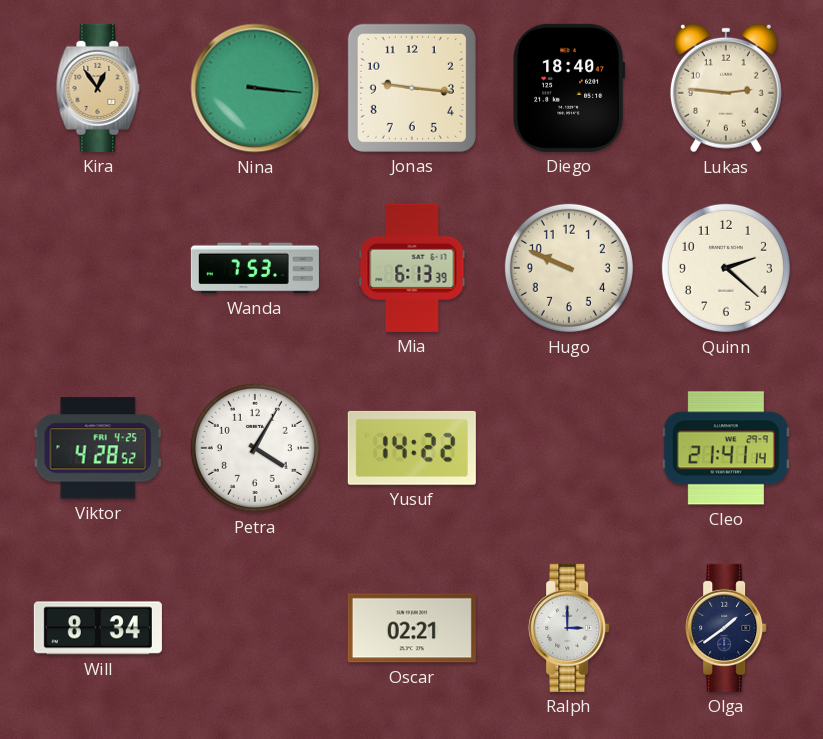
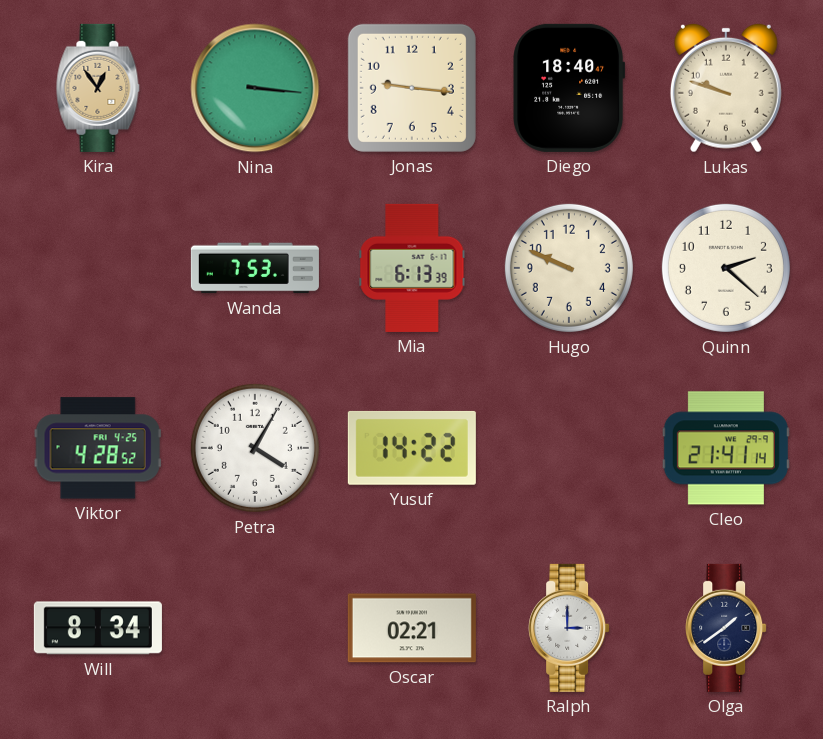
Lukas: 2:46 -> 9:48
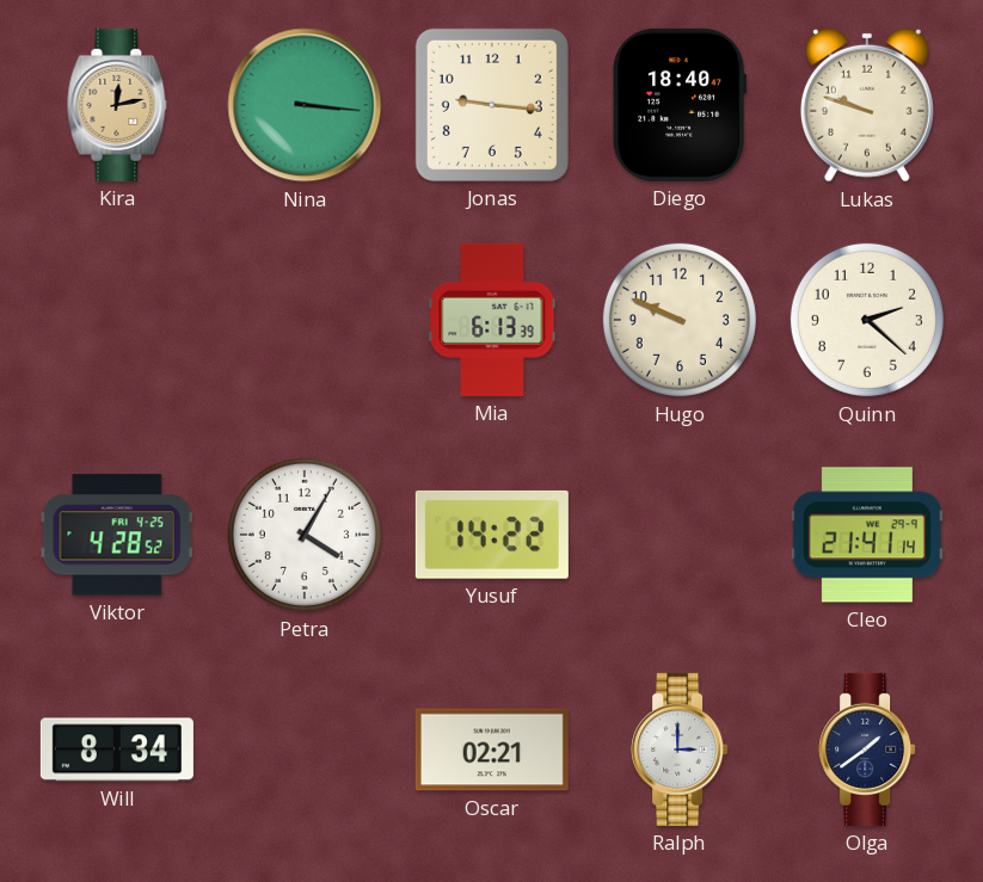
Kira: 12:54 -> 12:13
Wanda: 7:53 -> none
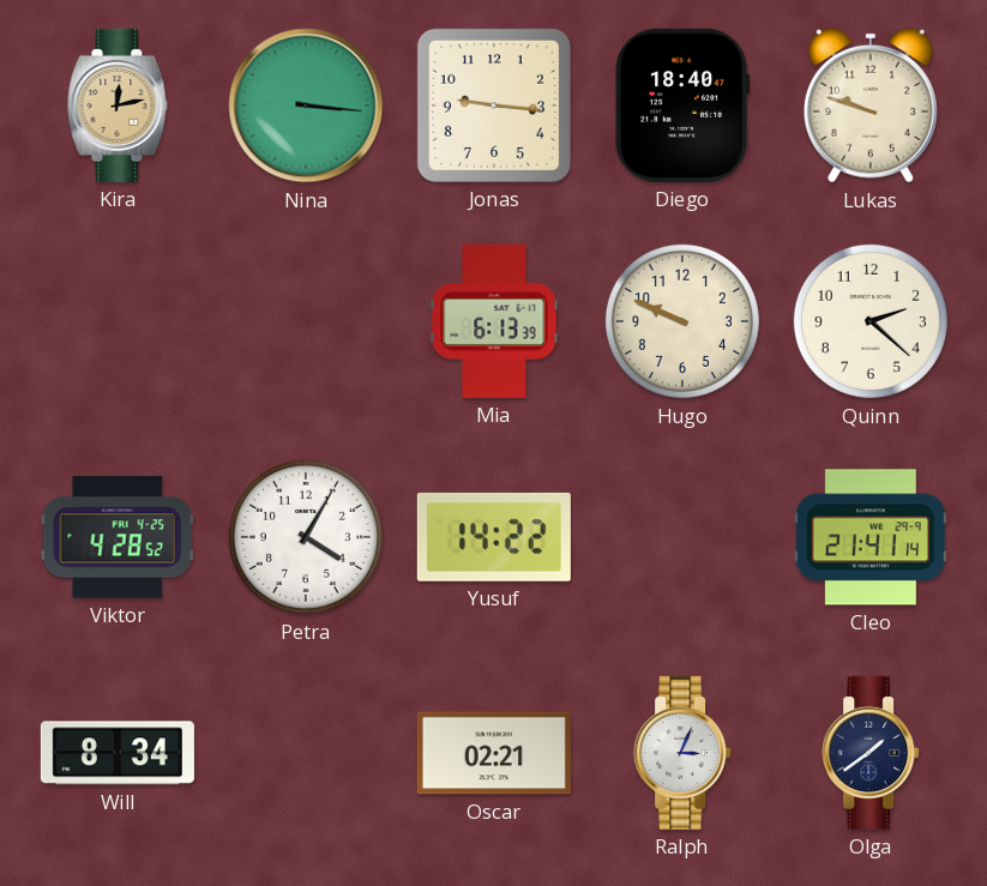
Ralph: 3:00 -> 3:04
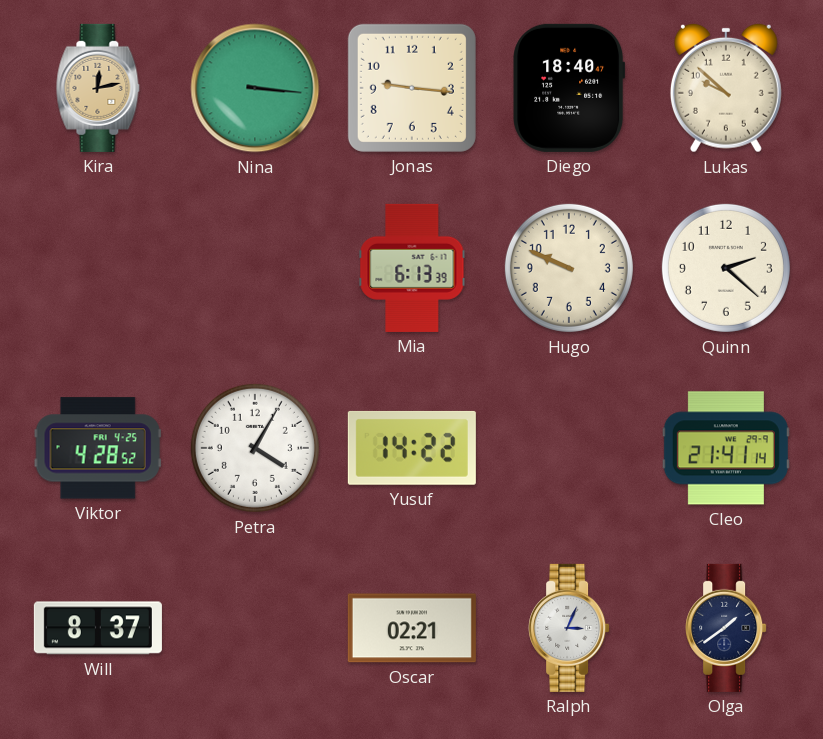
Lukas: 9:48 -> 9:52
Will: 8:34 -> 8:37
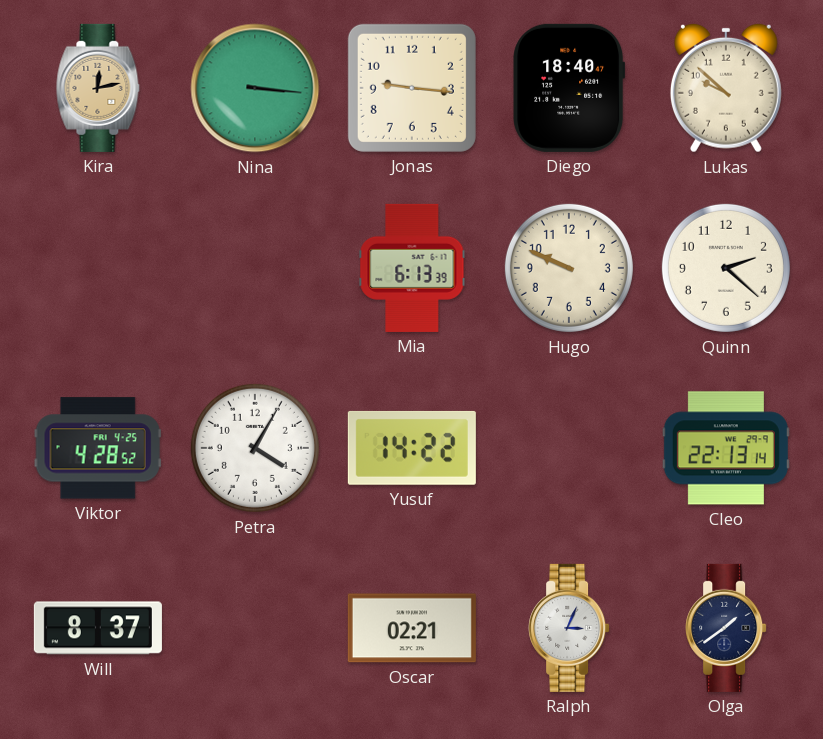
Cleo: 21:41 -> 22:13
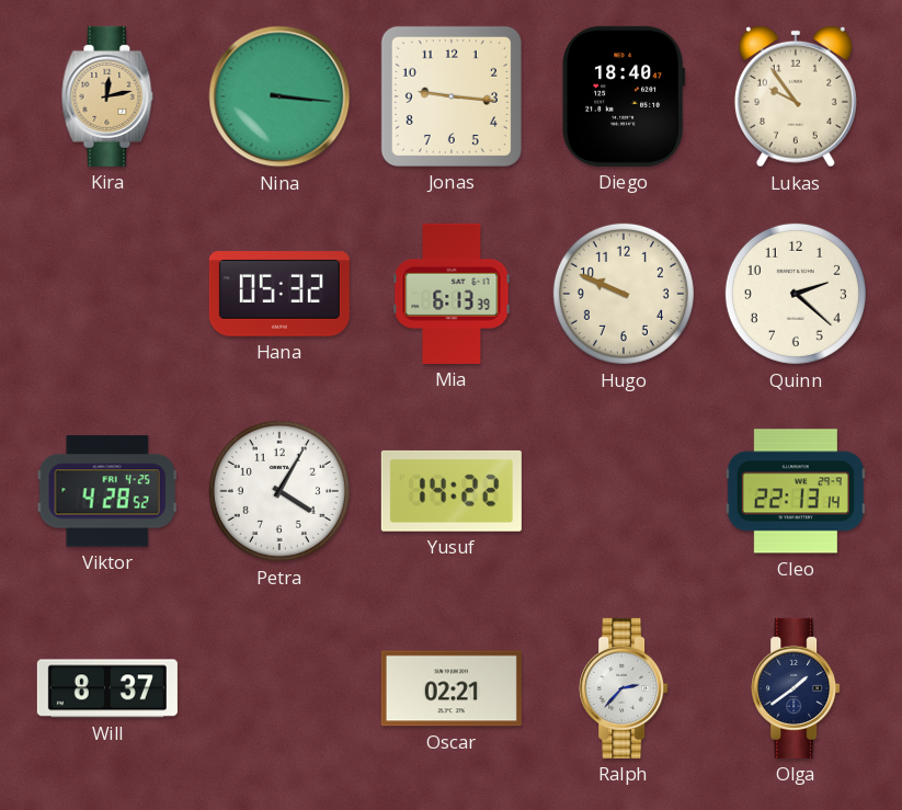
Lukas: 9:52 -> 9:54
Hana: none -> 05:32
Ralph: 3:04 -> 2:37
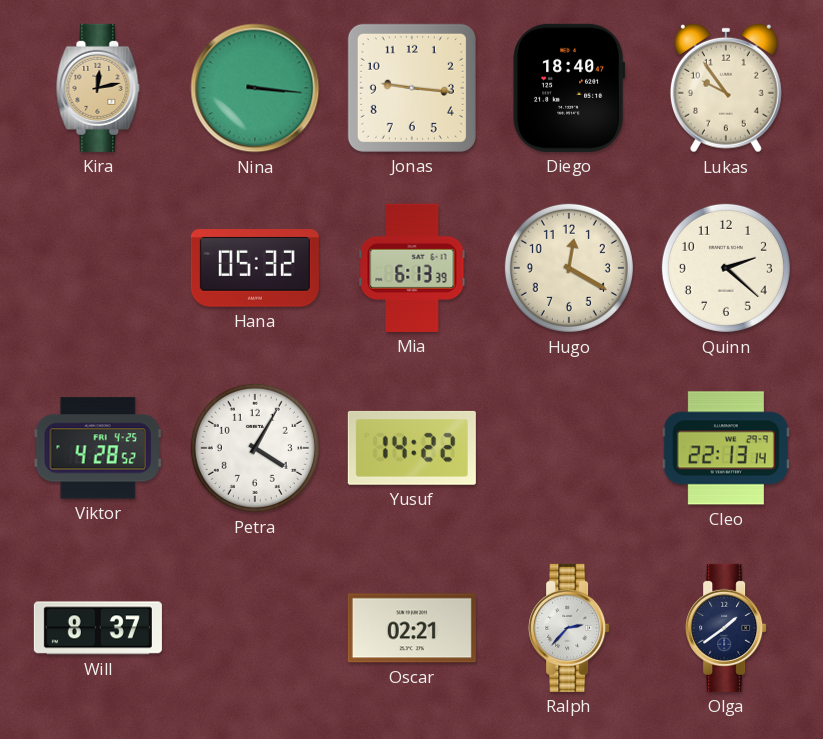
Hugo: 9:49 -> 12:20
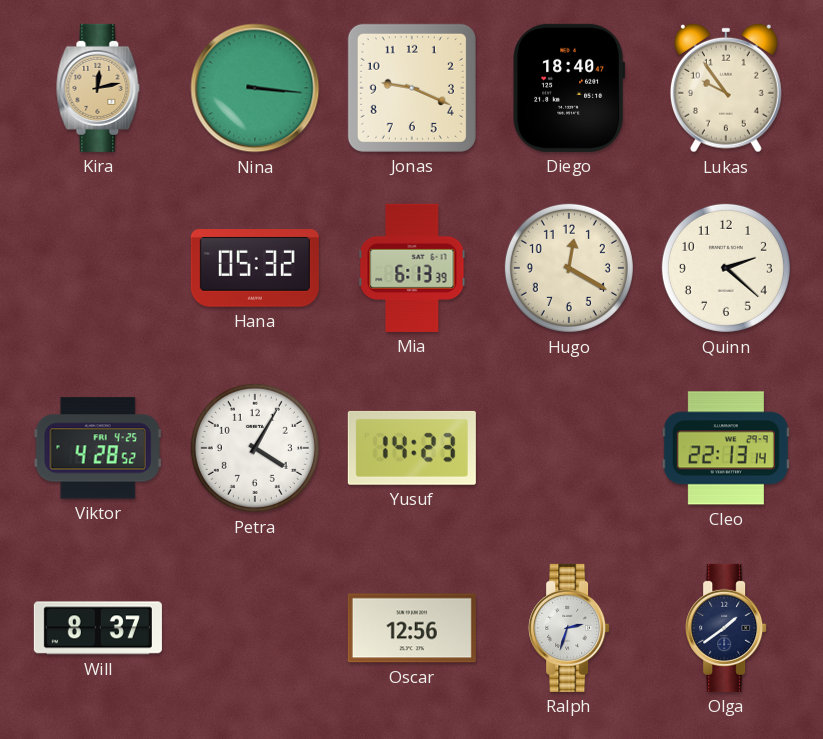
Jonas: 9:16 -> 9:19
Yusuf: 14:22 -> 14:23
Oscar: 02:21 -> 12:56
Ralph: 2:37 -> 2:33
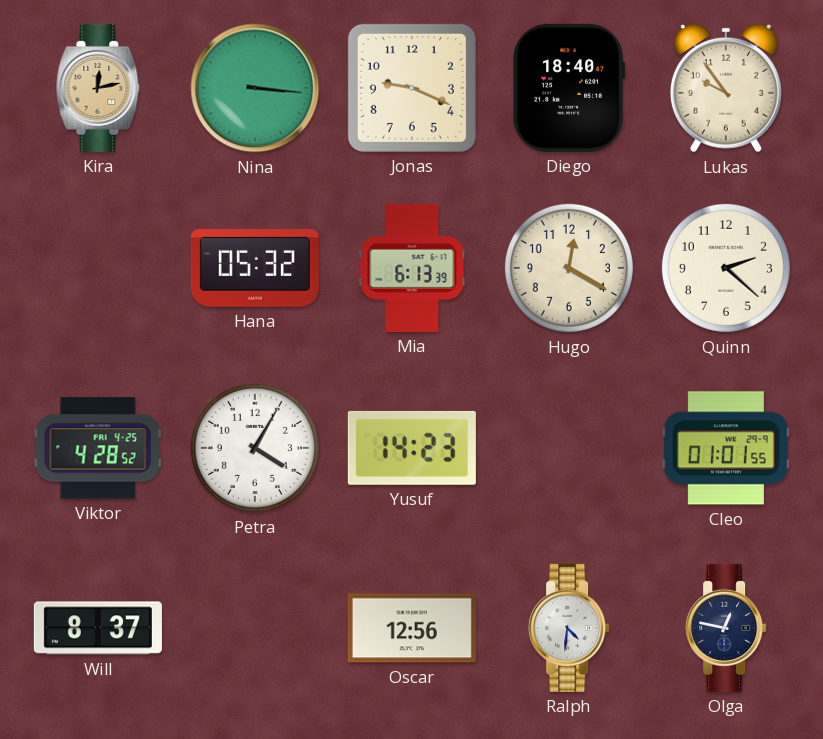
Cleo: 22:13 -> 01:01
Ralph: 2:33 -> 4:31
Olga: 1:39 -> 12:47
